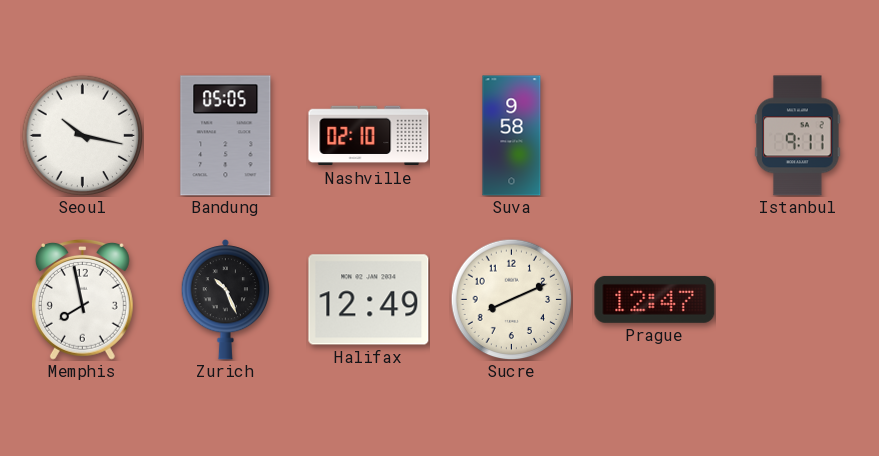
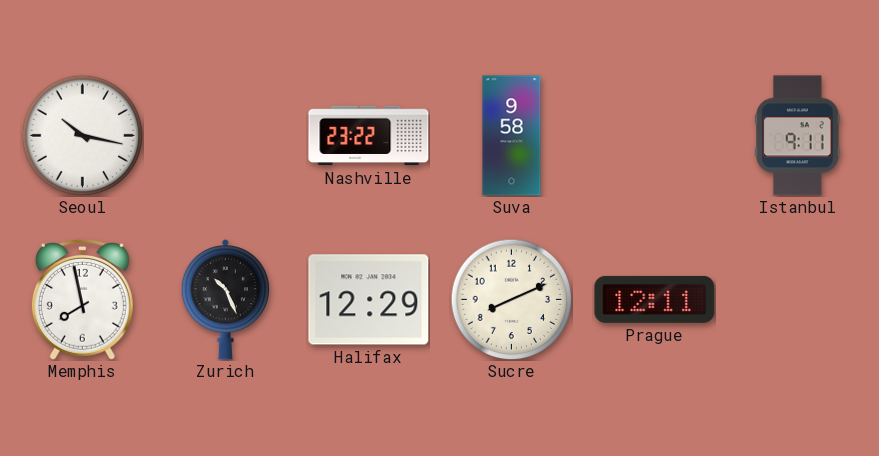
Bandung: 05:05 -> none
Nashville: 02:10 -> 23:22
Halifax: 12:49 -> 12:29
Prague: 12:47 -> 12:11
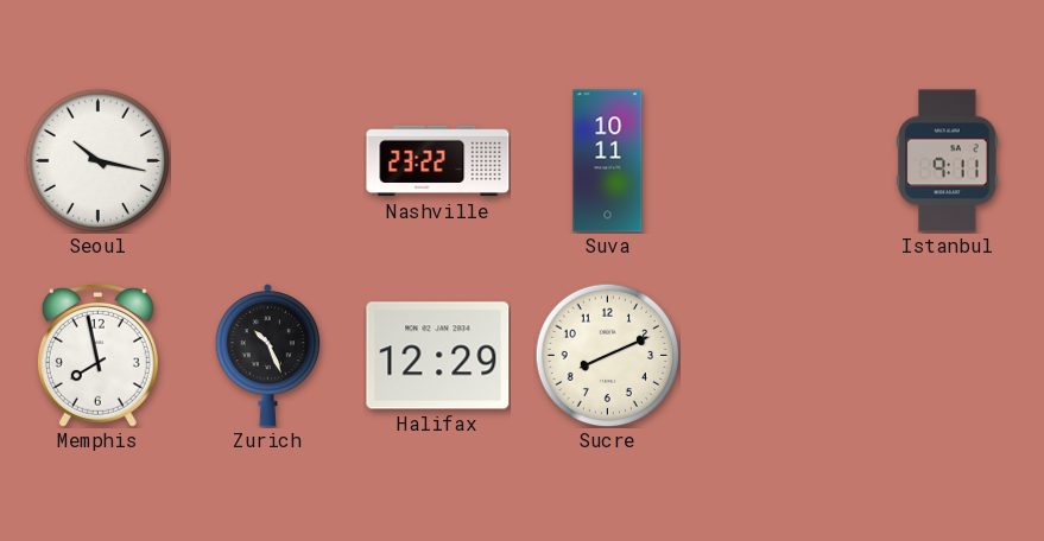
Suva: 9:58 -> 10:11
Prague: 12:11 -> none
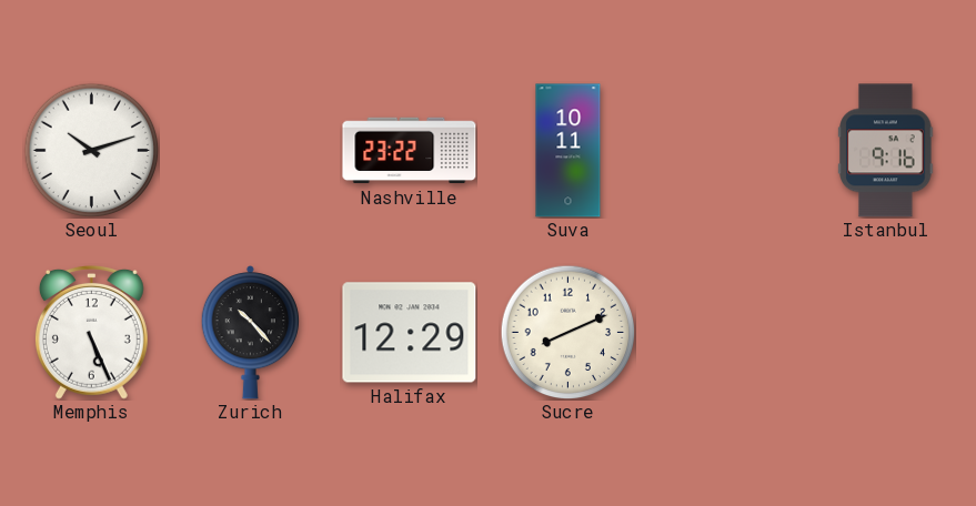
Seoul: 10:17 -> 10:12
Istanbul: 9:11 -> 9:16
Memphis: 7:58 -> 5:26
Zurich: 10:26 -> 10:23
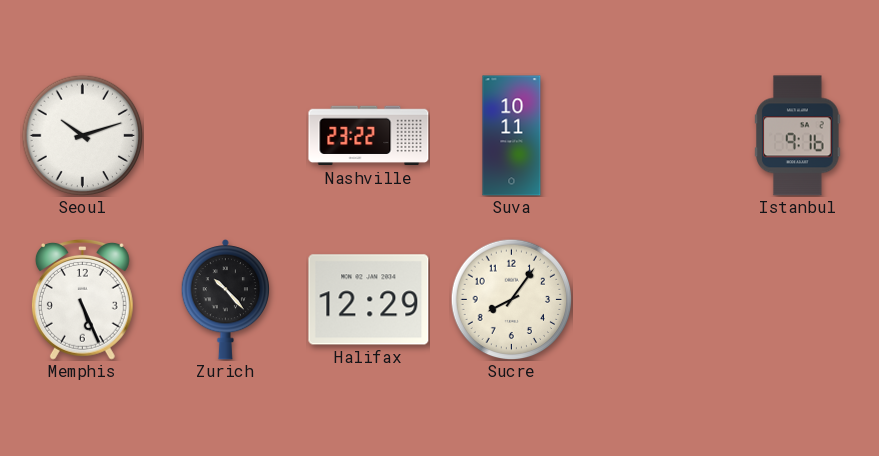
Sucre: 8:11 -> 8:06
